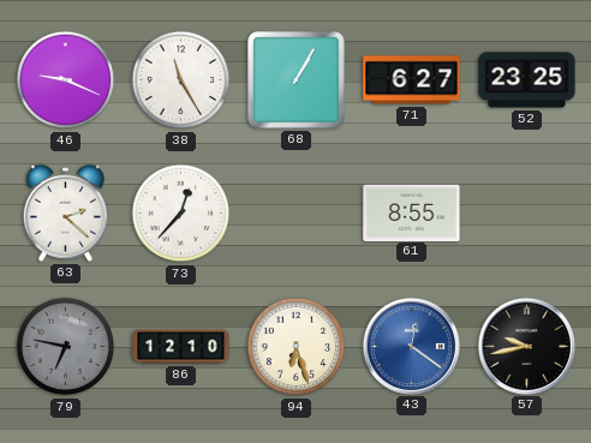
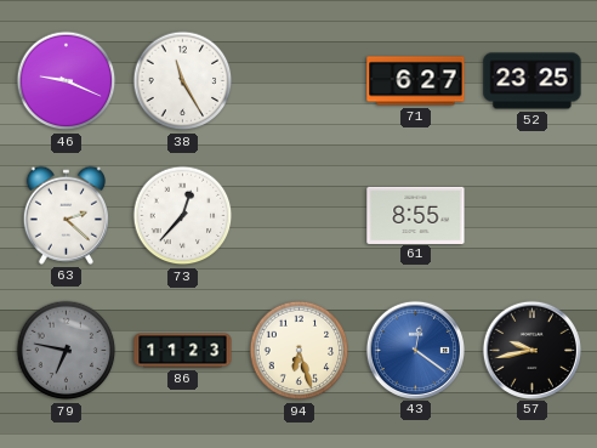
68: 1:05 -> none
86: 12:10 -> 11:23
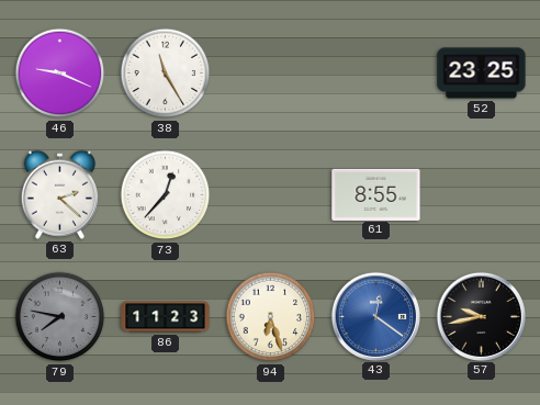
71: 6:27 -> none
79: 6:47 -> 7:47
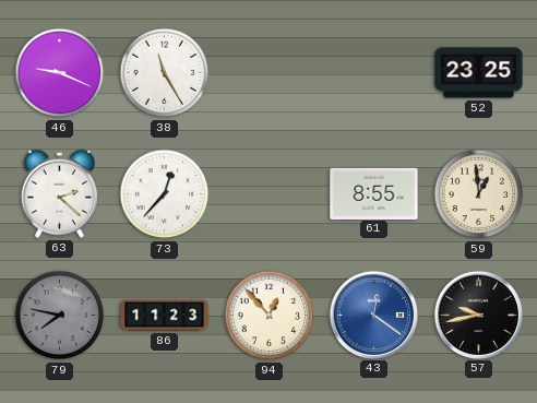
59: none -> 12:59
94: 6:27 -> 12:53
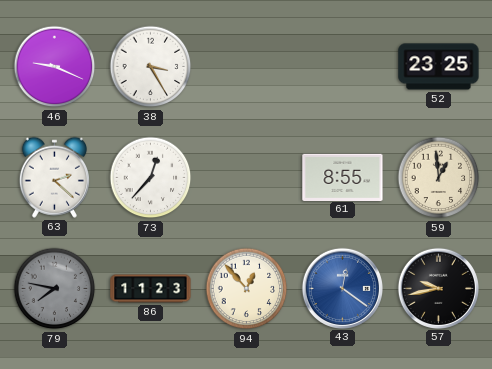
38: 11:25 -> 3:25
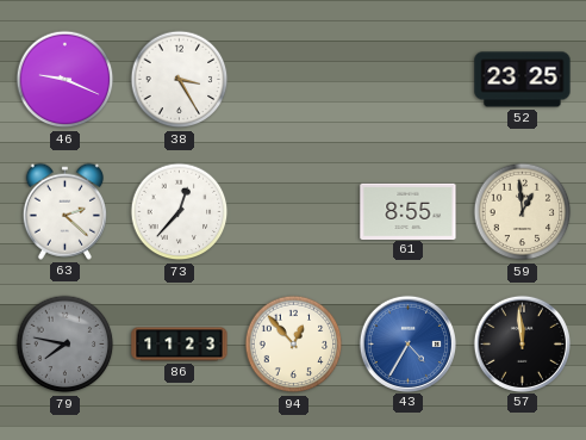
43: 12:21 -> 4:35
57: 9:43 -> 11:59
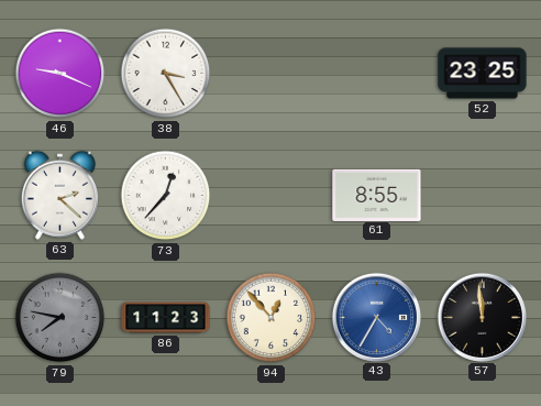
59: 12:59 -> none
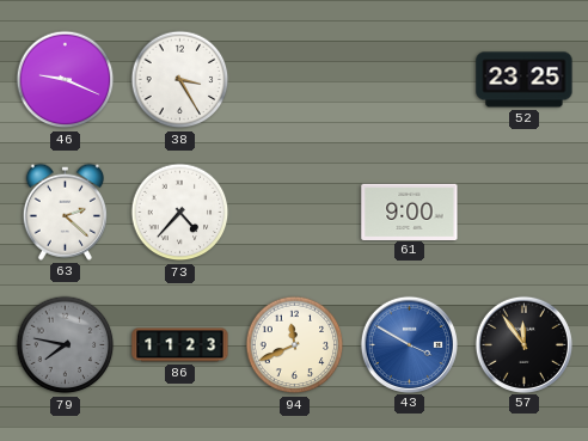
73: 12:37 -> 4:37
61: 8:55 -> 9:00
94: 12:53 -> 11:41
43: 4:35 -> 3:50
57: 11:59 -> 11:54
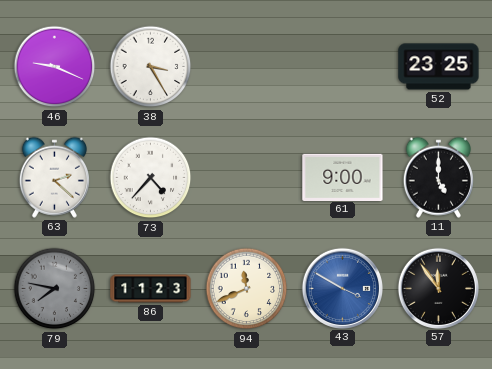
11: none -> 5:00
